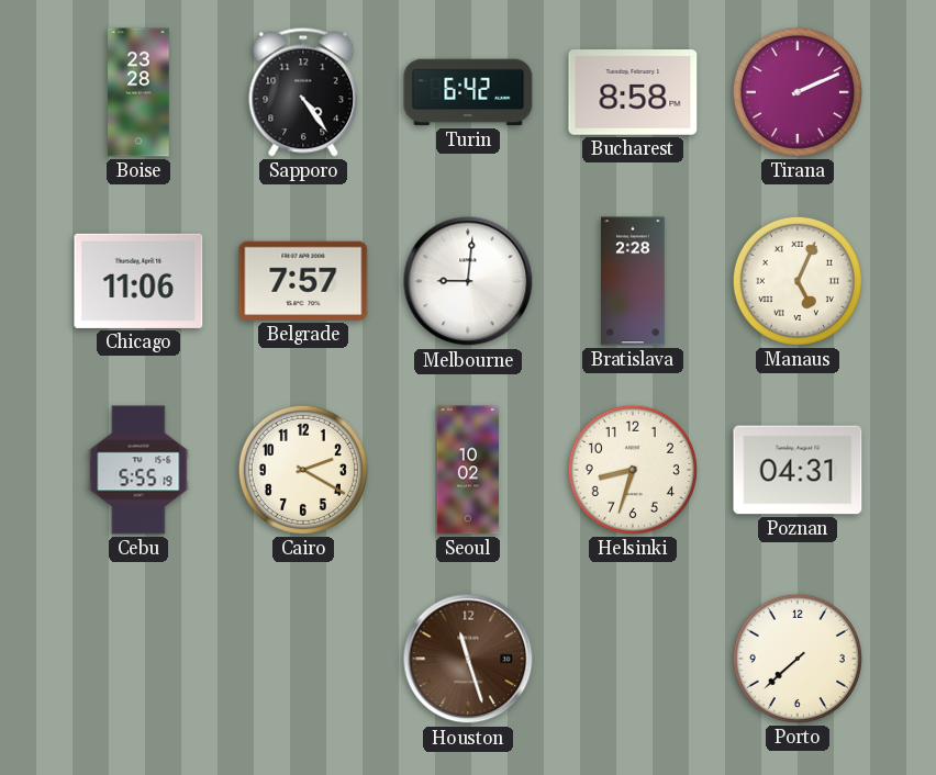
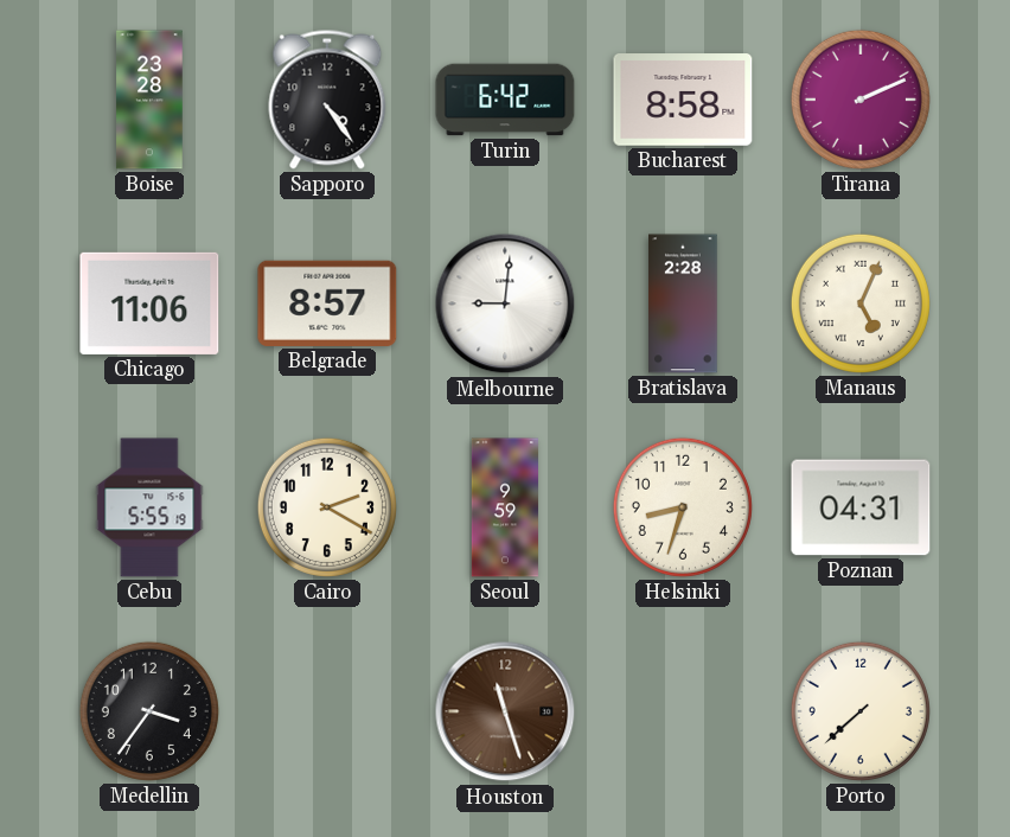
Belgrade: 7:57 -> 8:57
Seoul: 10:02 -> 9:59
Medellin: none -> 3:36
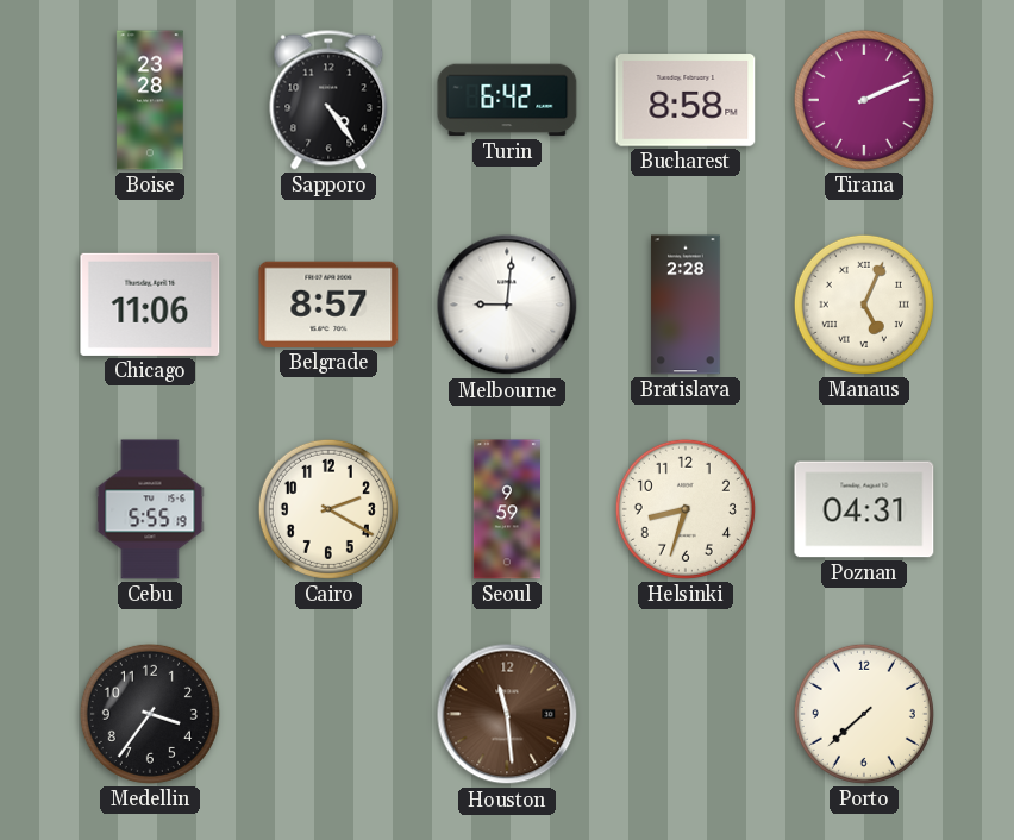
Houston: 11:27 -> 11:29
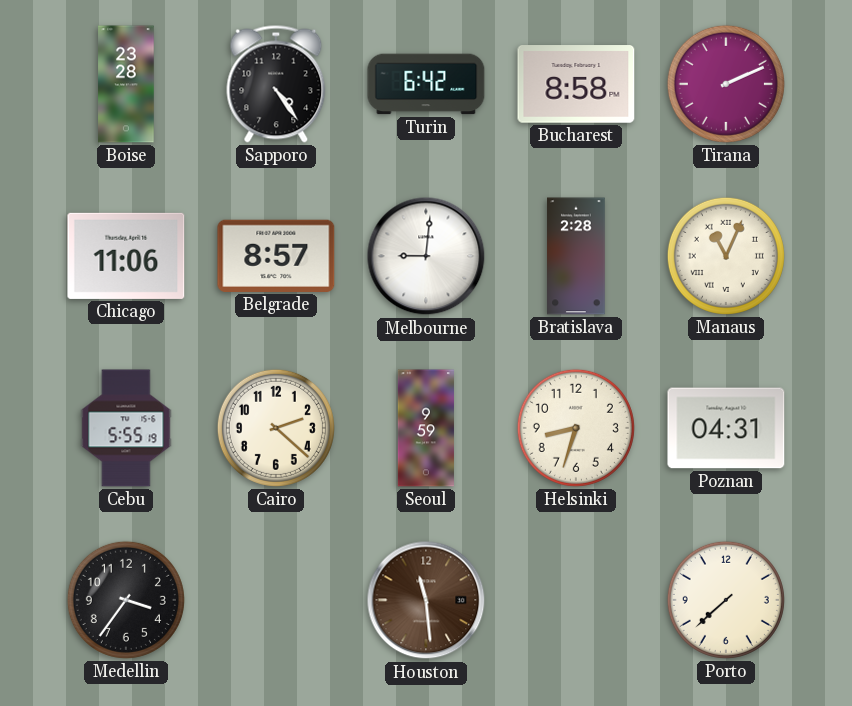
Manaus: 5:04 -> 11:04
Cairo: 2:20 -> 2:22
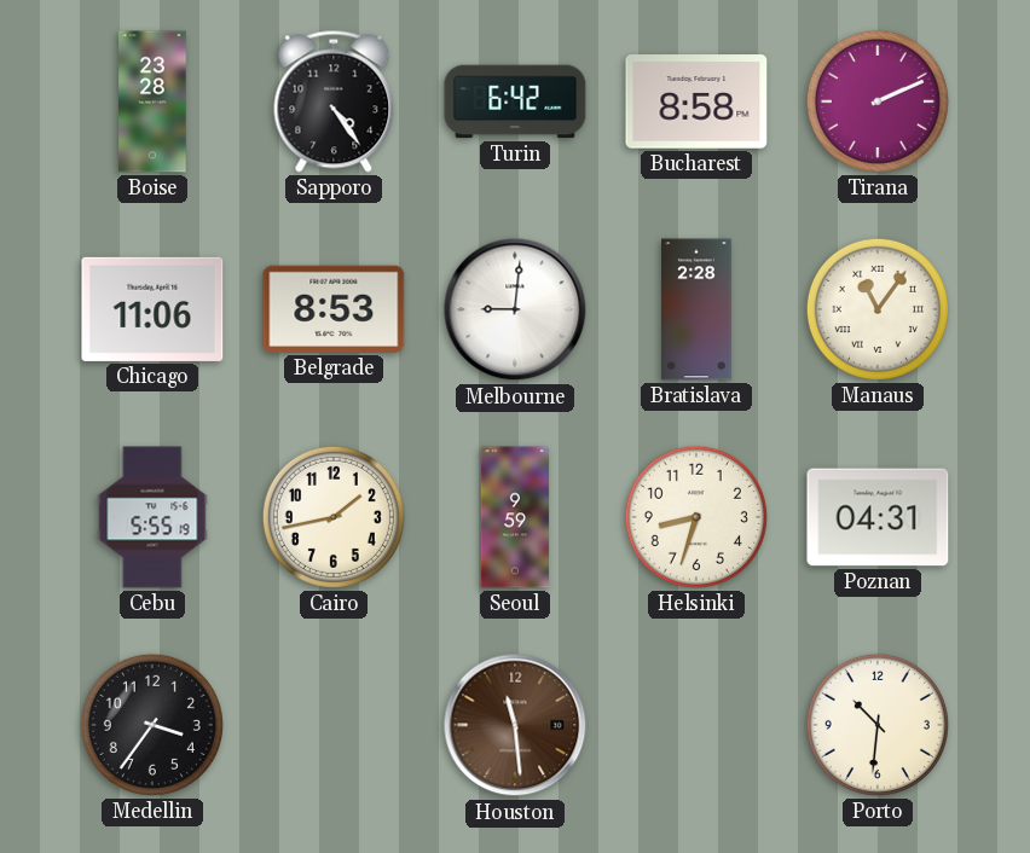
Belgrade: 8:57 -> 8:53
Manaus: 11:04 -> 11:06
Cairo: 2:22 -> 1:43
Porto: 7:38 -> 10:31
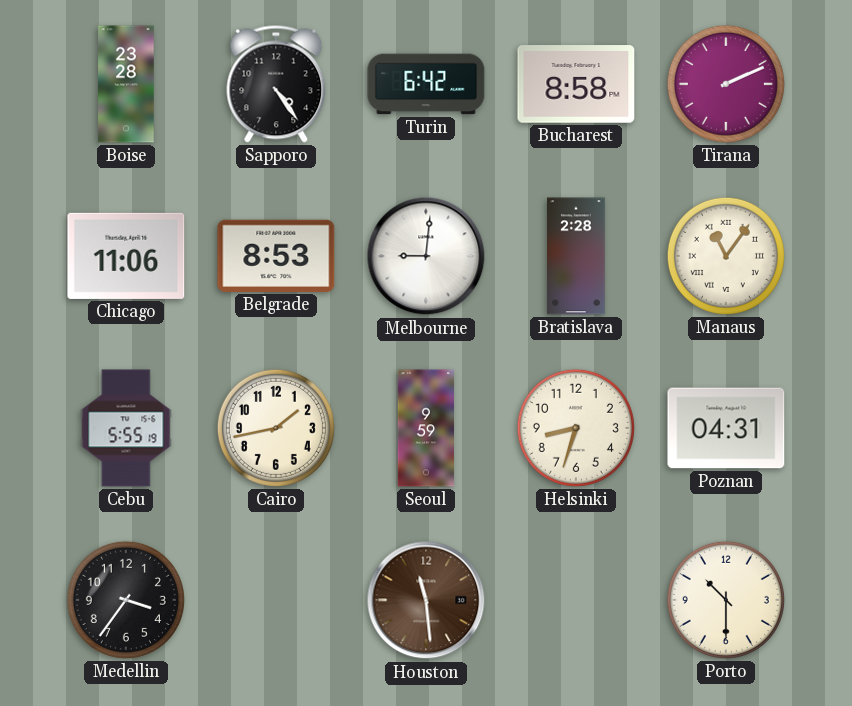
Porto: 10:31 -> 10:30
